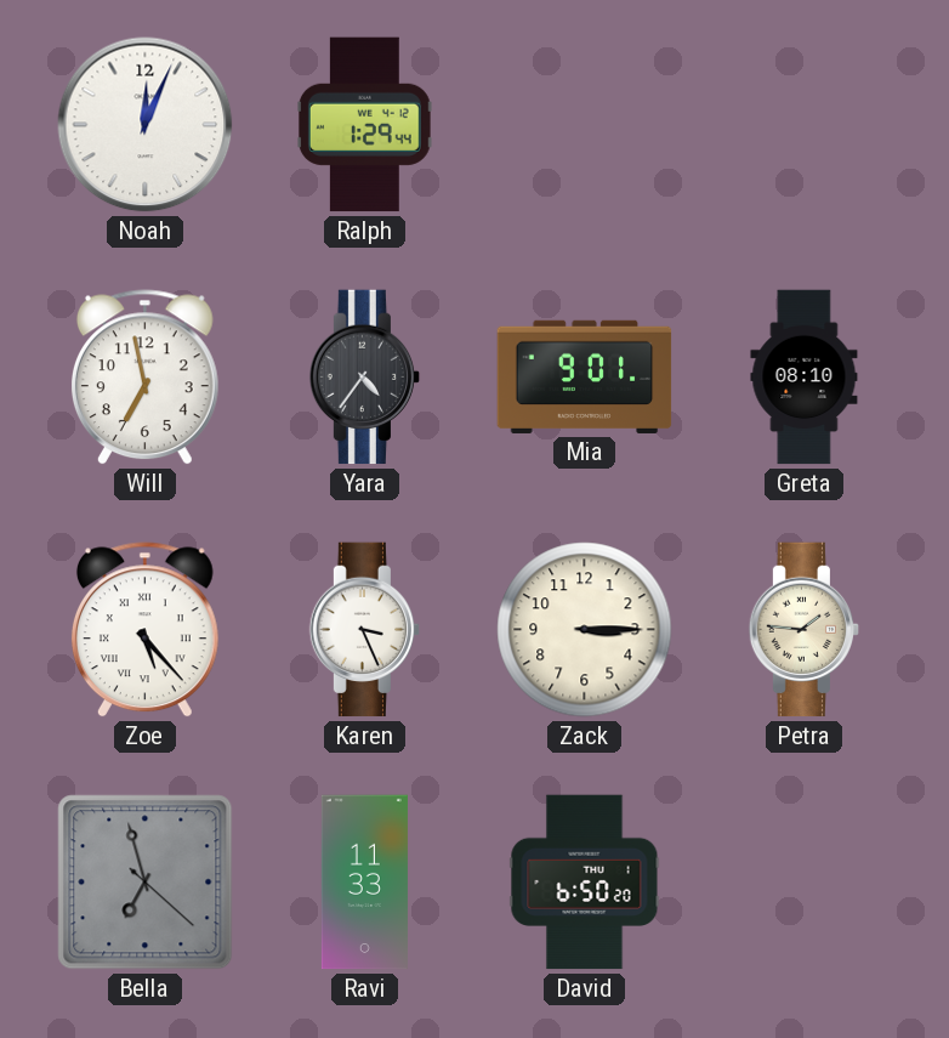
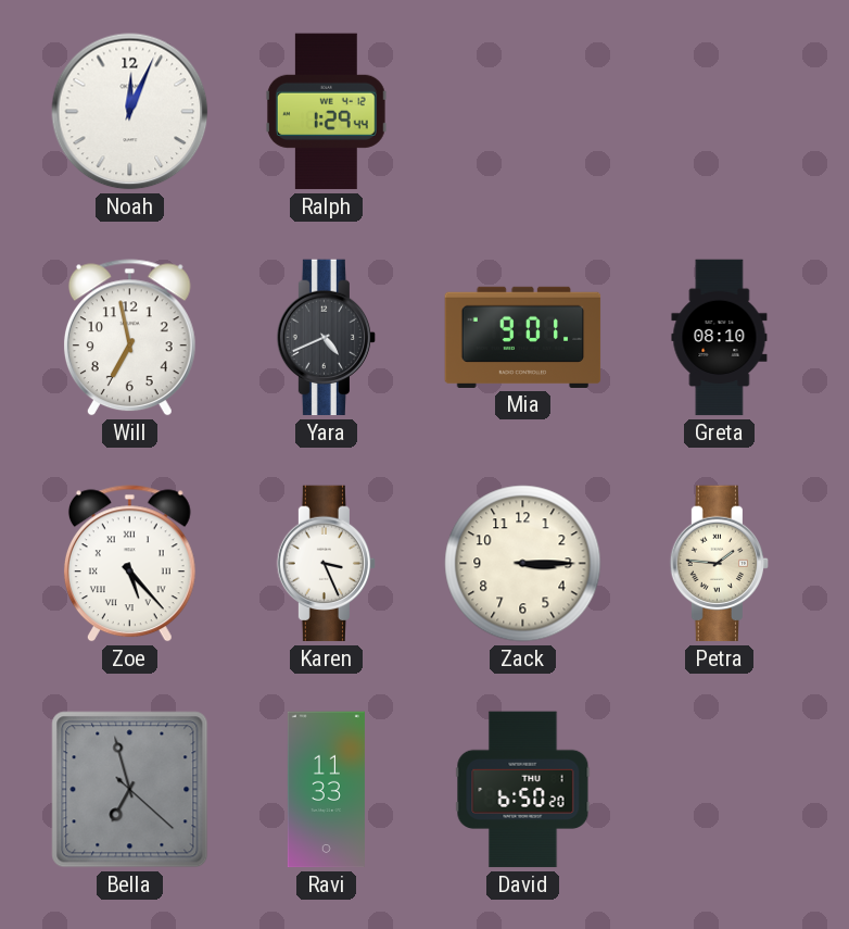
Yara: 4:36 -> 4:41
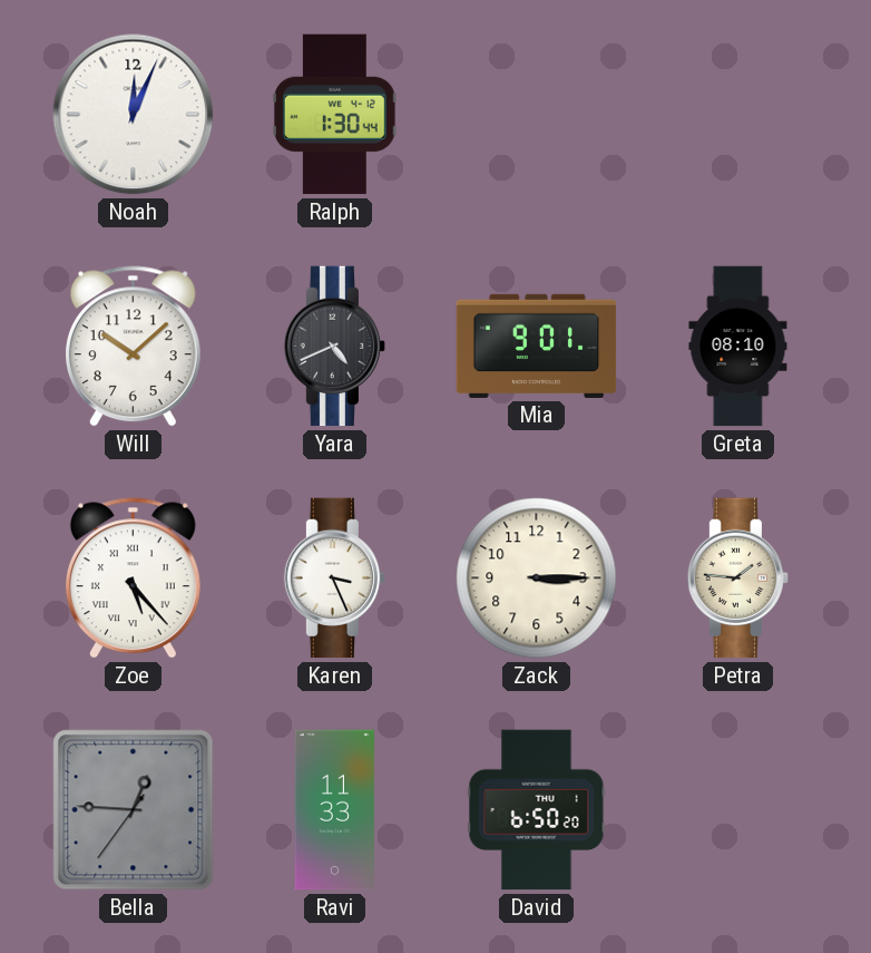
Ralph: 1:29 -> 1:30
Will: 6:58 -> 10:08
Bella: 6:57 -> 12:45
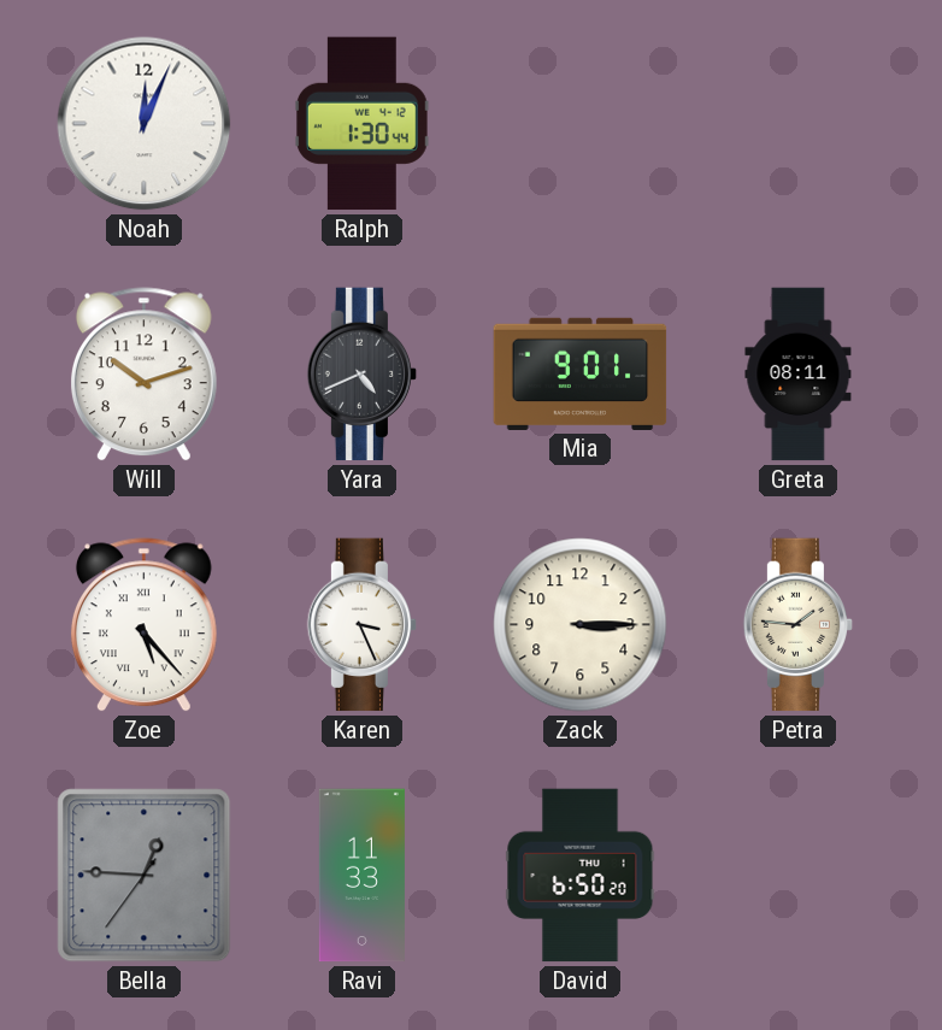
Will: 10:08 -> 10:12
Greta: 08:10 -> 08:11
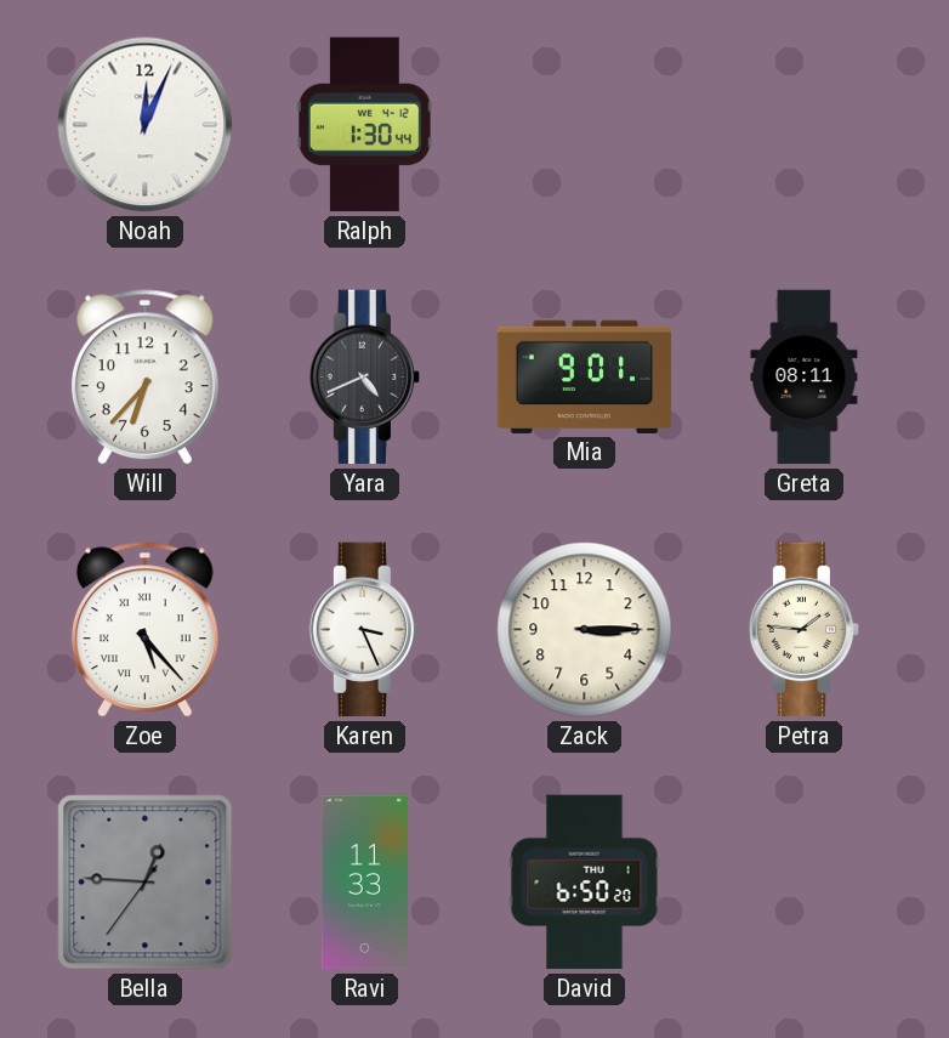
Will: 10:12 -> 6:37
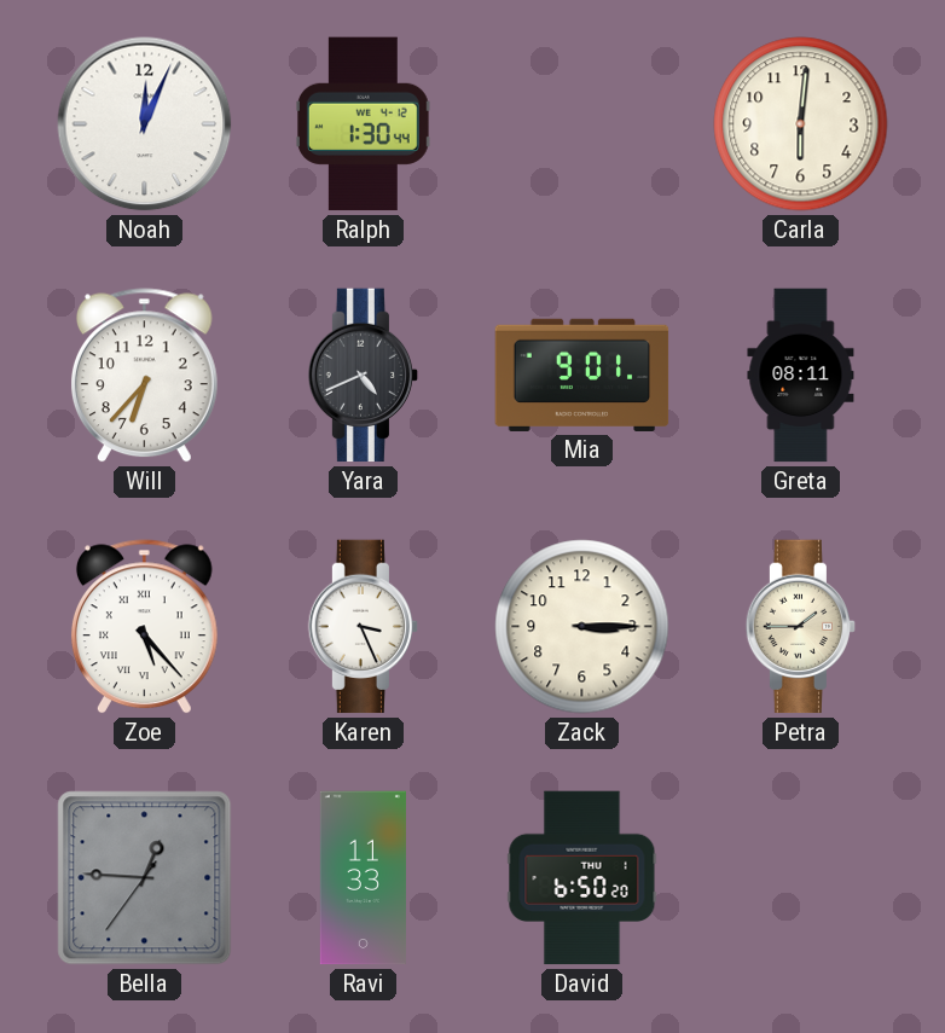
Carla: none -> 6:01
Petra: 1:46 -> 1:45
